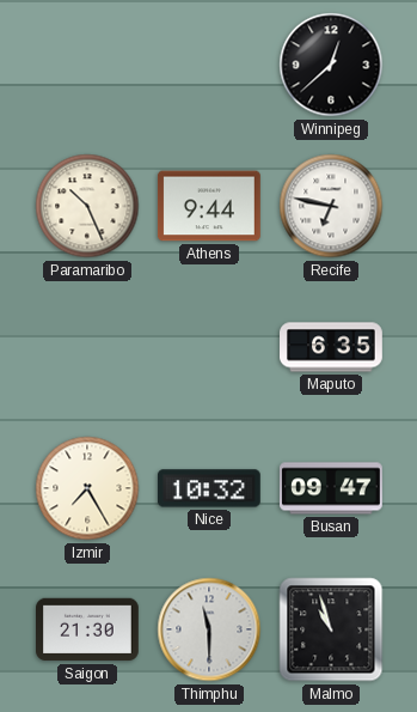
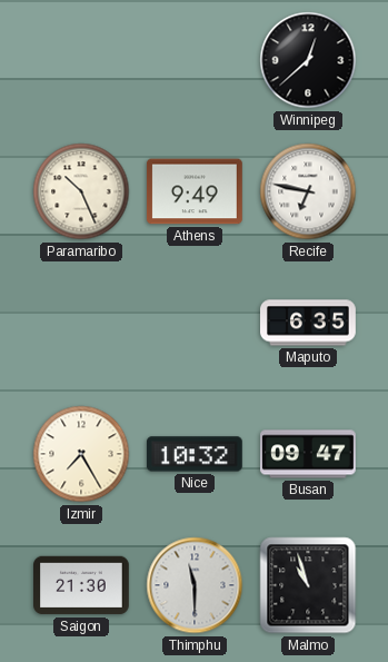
Athens: 9:44 -> 9:49
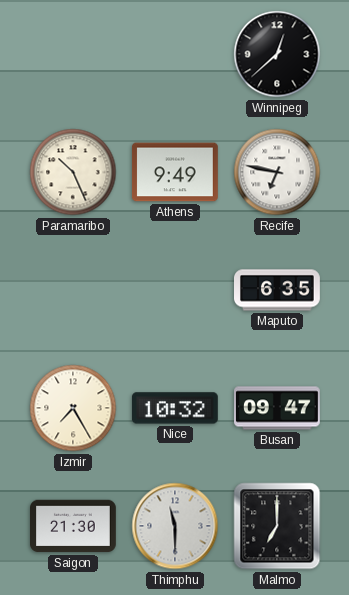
Malmo: 10:57 -> 7:00
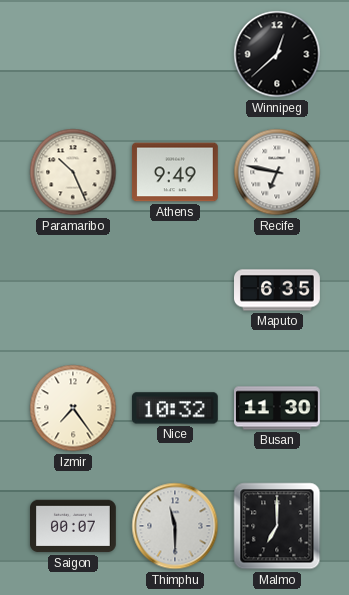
Izmir: 7:25 -> 7:24
Busan: 09:47 -> 11:30
Saigon: 21:30 -> 00:07
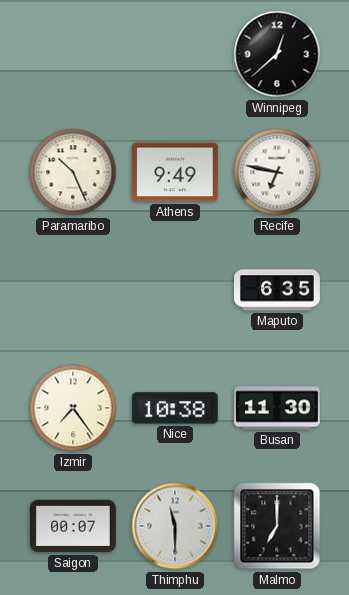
Nice: 10:32 -> 10:38
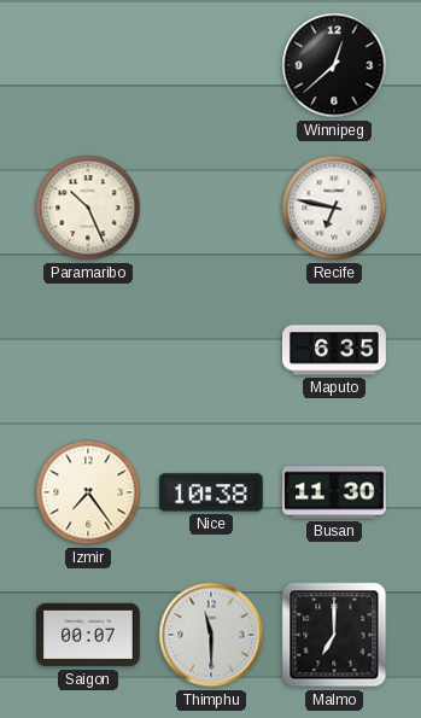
Athens: 9:49 -> none
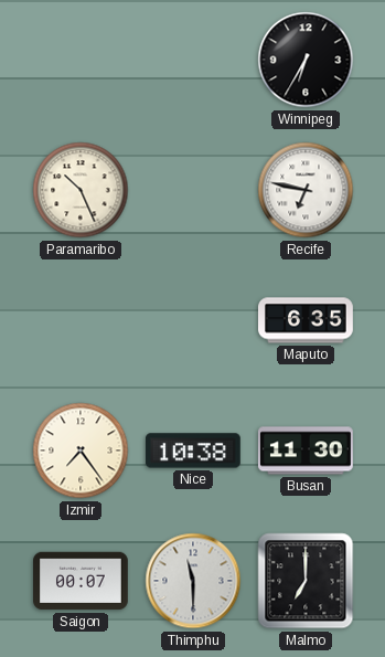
Winnipeg: 12:38 -> 6:35
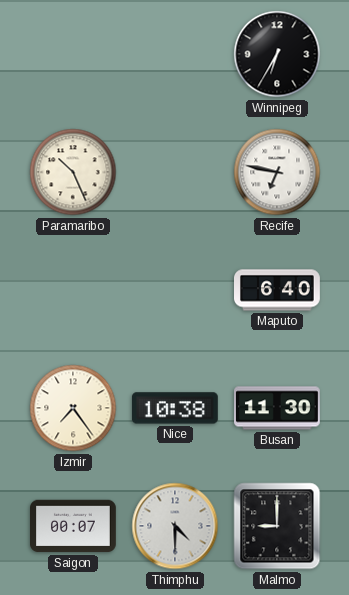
Maputo: 6:35 -> 6:40
Thimphu: 11:30 -> 4:30
Malmo: 7:00 -> 9:00
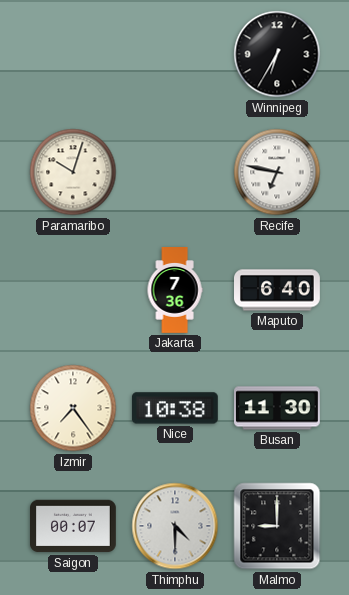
Paramaribo: 10:26 -> 10:03
Jakarta: none -> 7:36
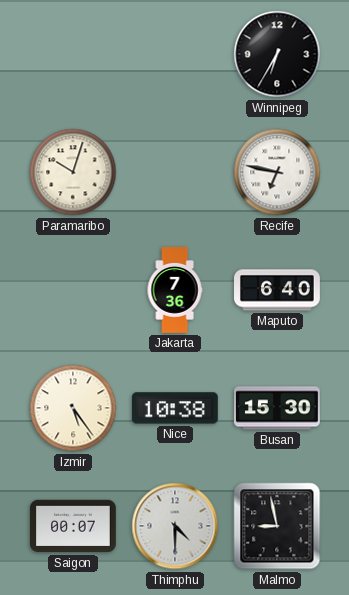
Izmir: 7:24 -> 5:24
Busan: 11:30 -> 15:30
Malmo: 9:00 -> 8:58
